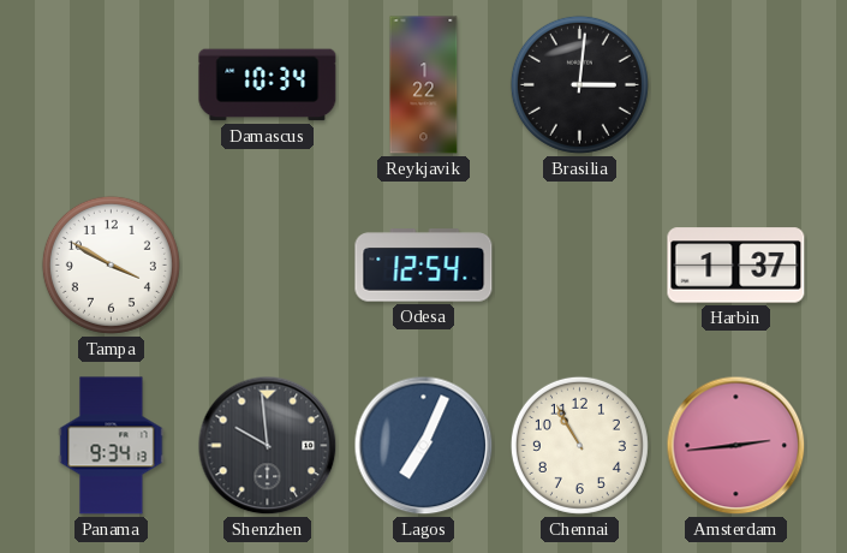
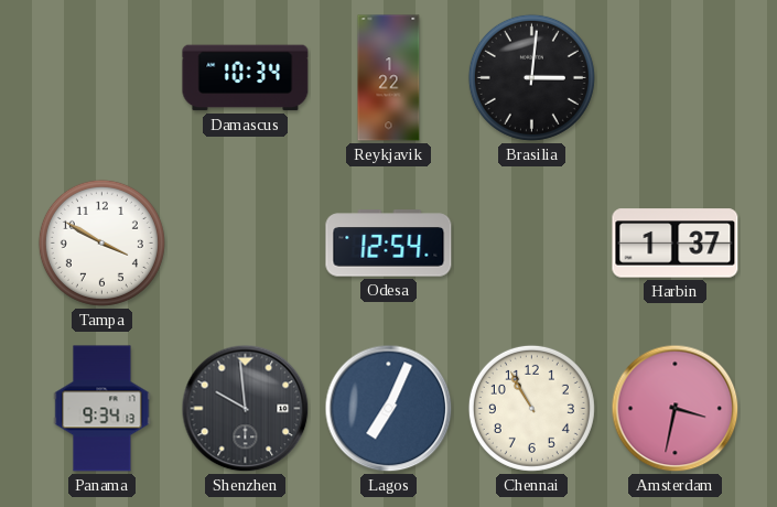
Amsterdam: 2:44 -> 3:32
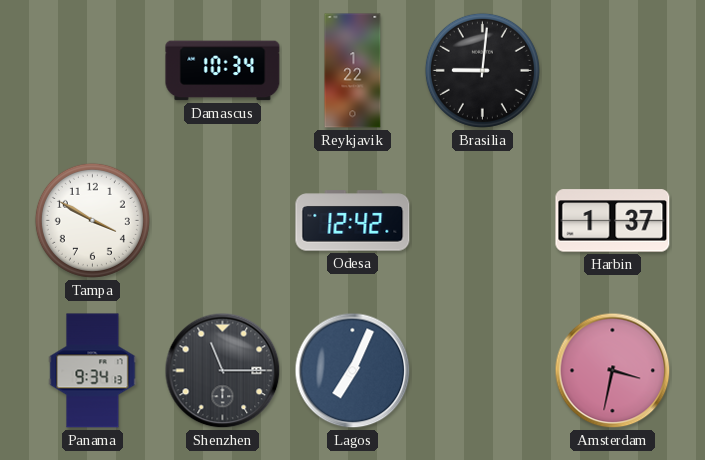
Brasilia: 3:01 -> 9:01
Odesa: 12:54 -> 12:42
Shenzhen: 9:59 -> 11:15
Chennai: 10:55 -> none
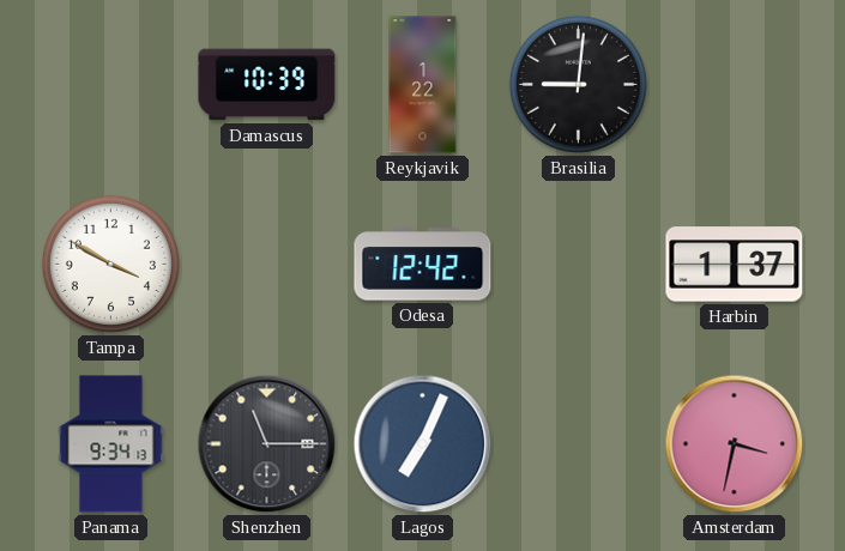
Damascus: 10:34 -> 10:39
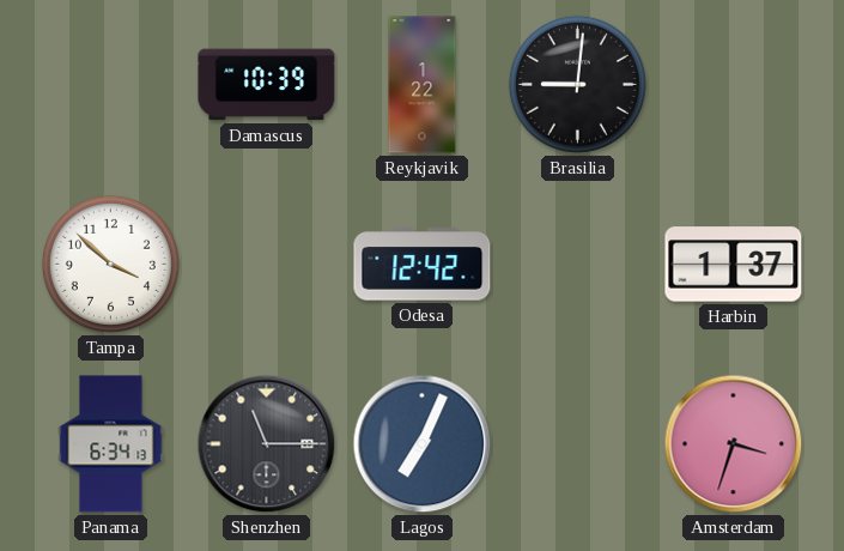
Tampa: 3:50 -> 3:52
Panama: 9:34 -> 6:34
Amsterdam: 3:32 -> 3:33
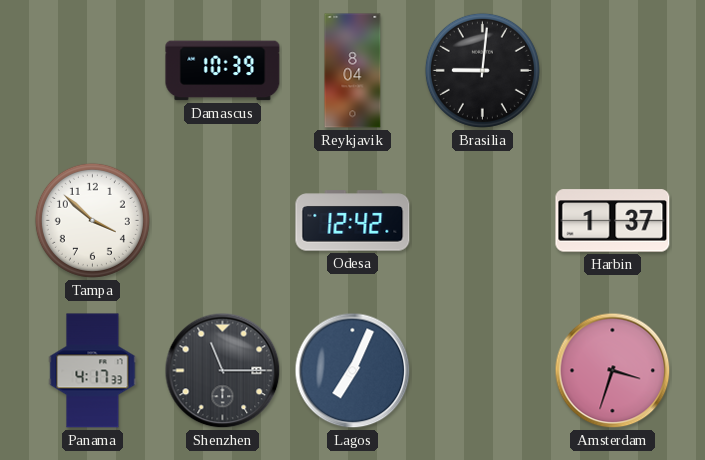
Reykjavik: 1:22 -> 8:04
Panama: 6:34 -> 4:17
